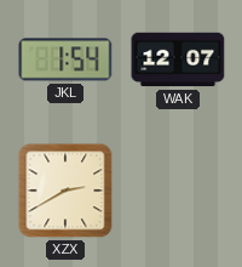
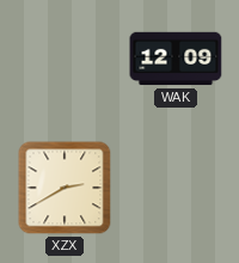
JKL: 1:54 -> none
WAK: 12:07 -> 12:09
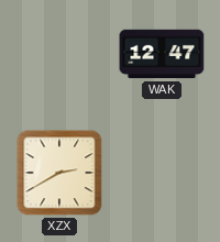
WAK: 12:09 -> 12:47
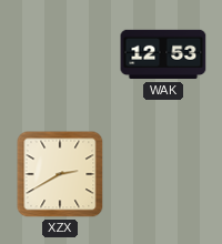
WAK: 12:47 -> 12:53
